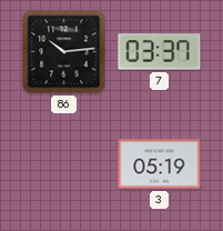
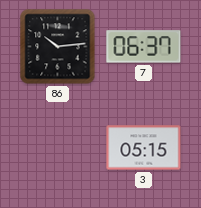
7: 03:37 -> 06:37
3: 05:19 -> 05:15
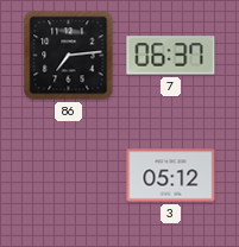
86: 10:14 -> 7:14
3: 05:15 -> 05:12
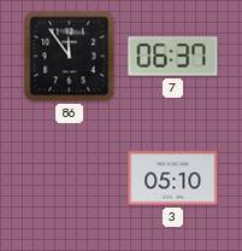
86: 7:14 -> 11:54
3: 05:12 -> 05:10
